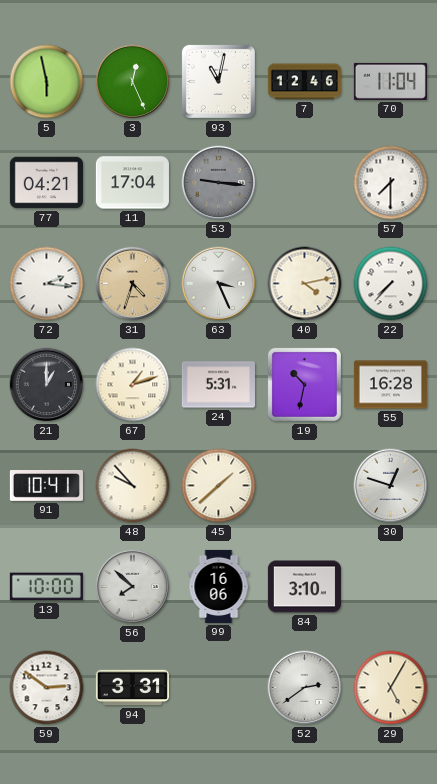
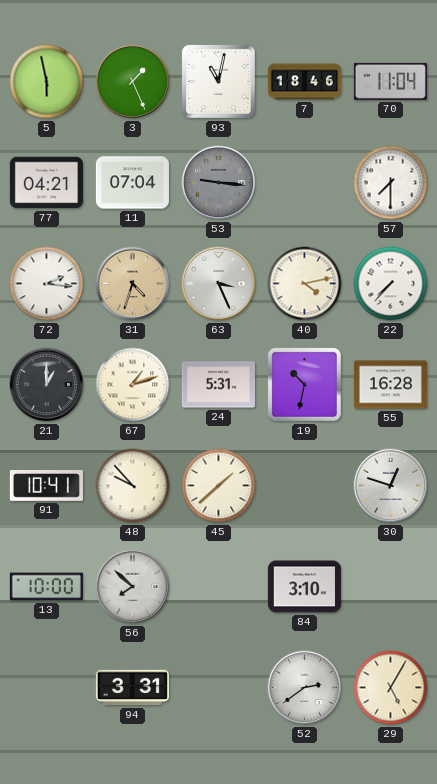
3: 12:26 -> 1:26
7: 12:46 -> 18:46
11: 17:04 -> 07:04
99: 16:06 -> none
59: 2:51 -> none
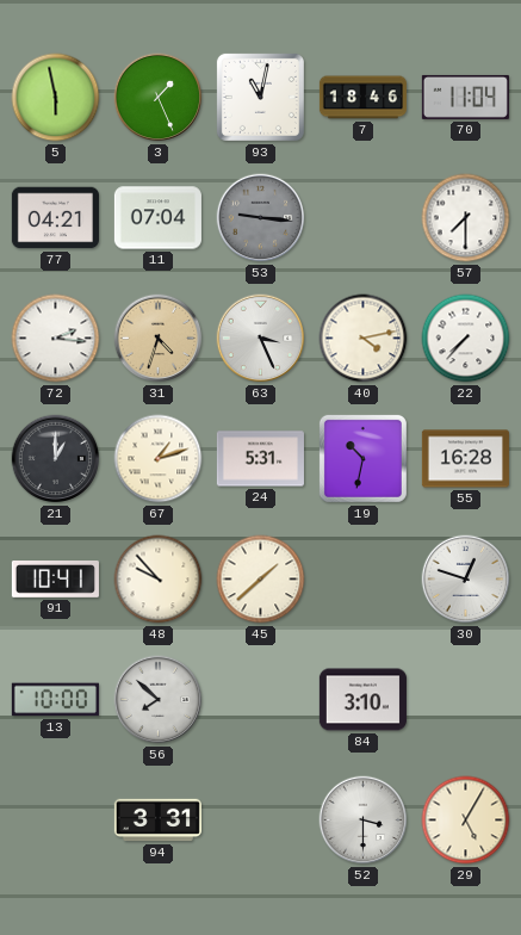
52: 2:39 -> 3:30
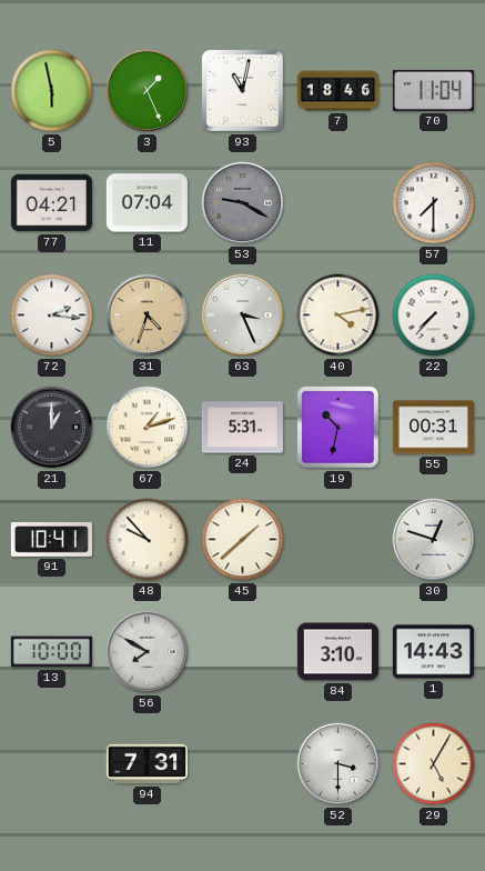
53: 9:16 -> 9:20
55: 16:28 -> 00:31
56: 7:52 -> 7:50
1: none -> 14:43
94: 3:31 -> 7:31
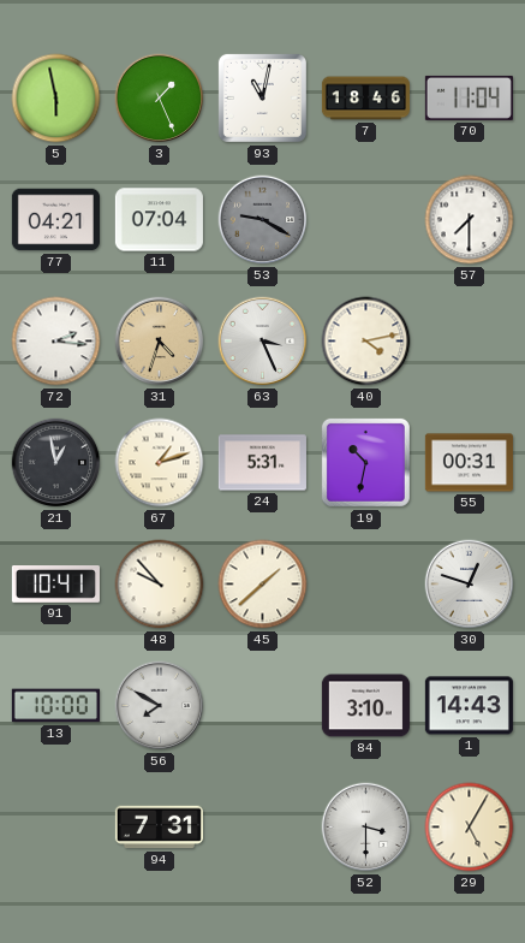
22: 7:37 -> none
21: 1:00 -> 12:58
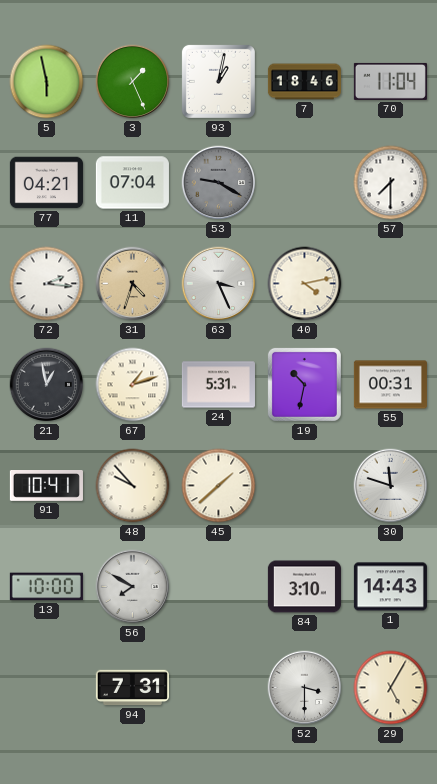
93: 11:02 -> 1:02
30: 12:48 -> 11:48
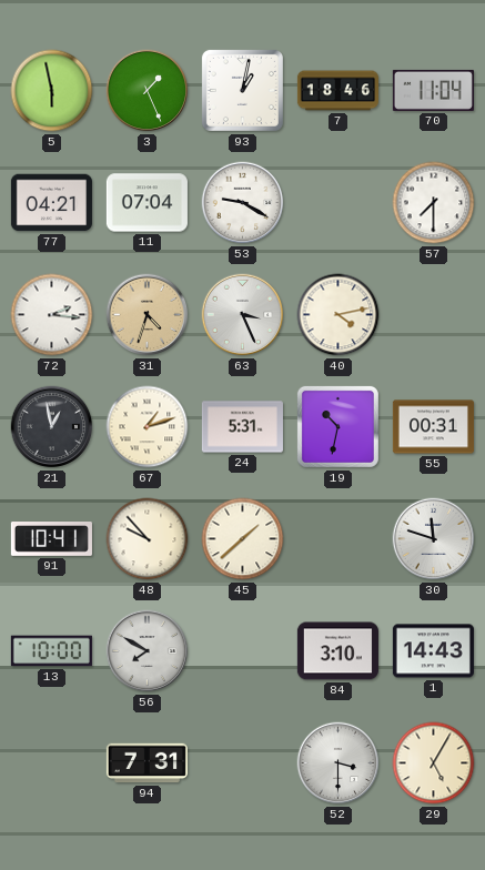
53 dial: grey -> white
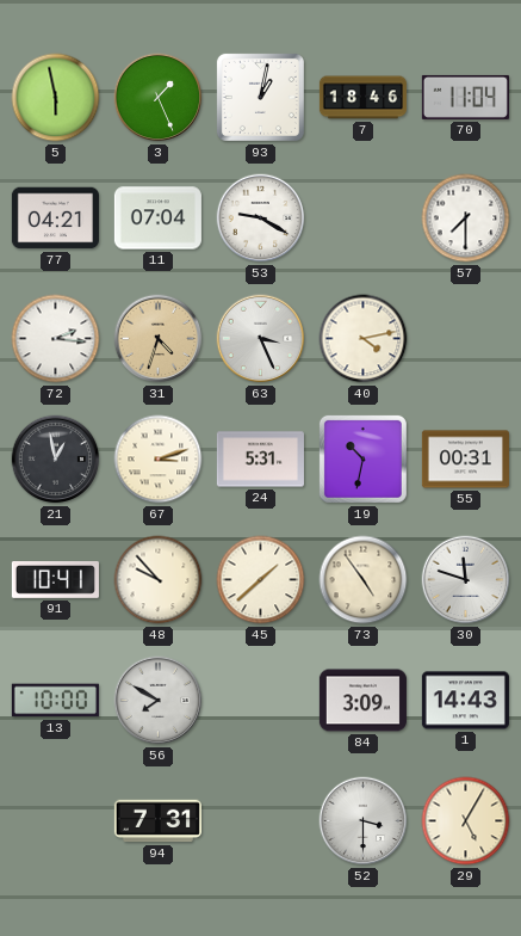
67: 1:12 -> 3:12
73: none -> 4:54
84: 3:10 -> 3:09
